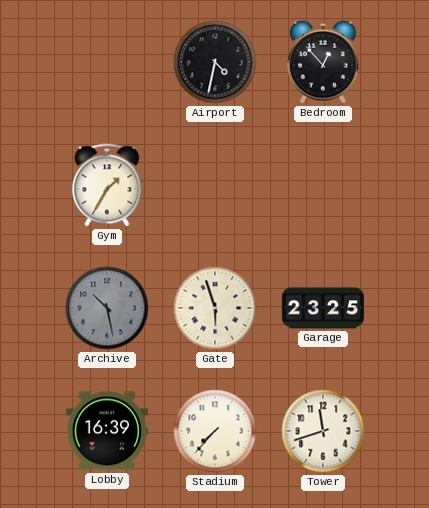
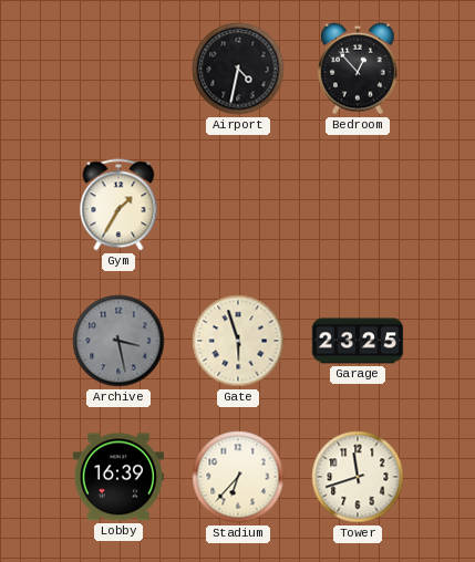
Archive: 10:28 -> 3:28
Stadium: 7:37 -> 6:37
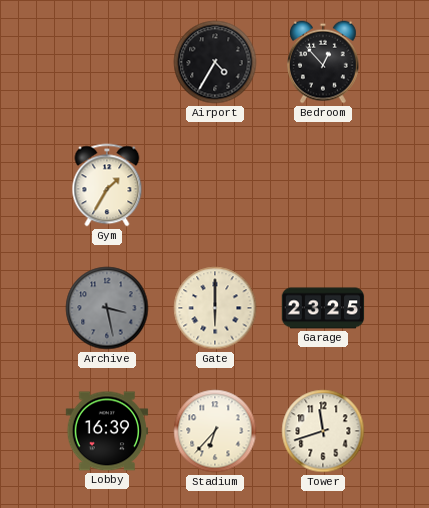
Airport: 4:32 -> 4:35
Gate: 5:57 -> 6:00
